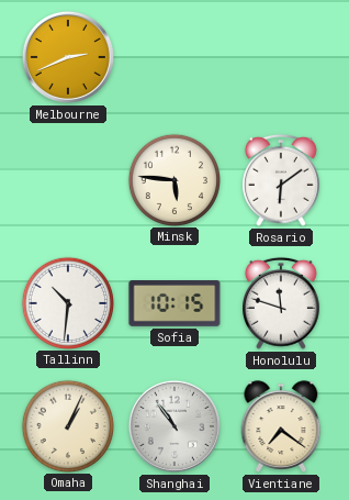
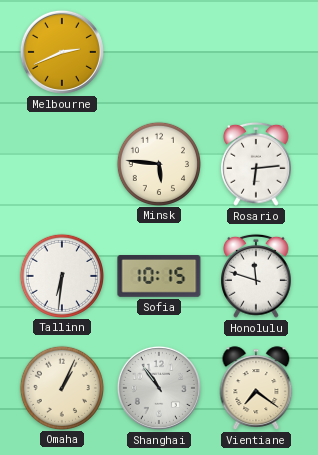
Rosario: 6:09 -> 6:14
Tallinn: 10:31 -> 6:31
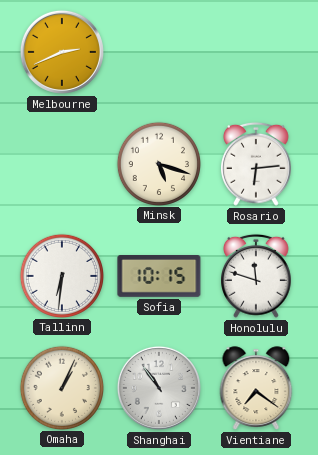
Minsk: 5:46 -> 5:18
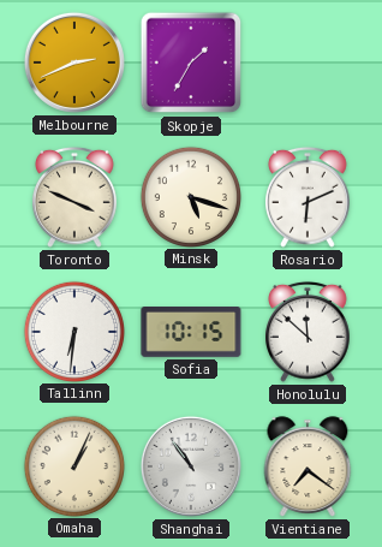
Skopje: none -> 1:35
Toronto: none -> 3:49
Rosario: 6:14 -> 6:11
Honolulu: 11:48 -> 11:52
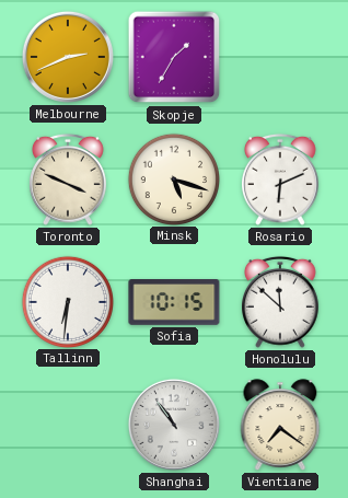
Omaha: 1:04 -> none
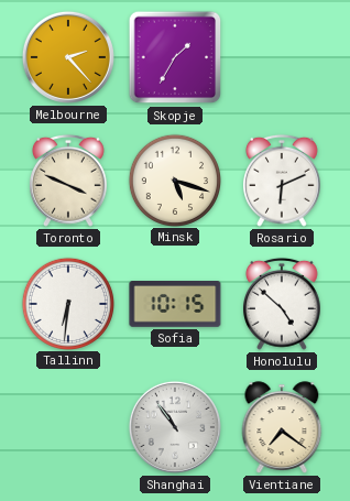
Melbourne: 2:41 -> 2:23
Honolulu: 11:52 -> 4:52
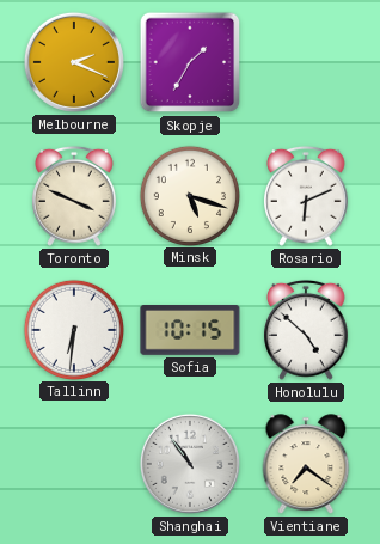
Melbourne: 2:23 -> 2:19
